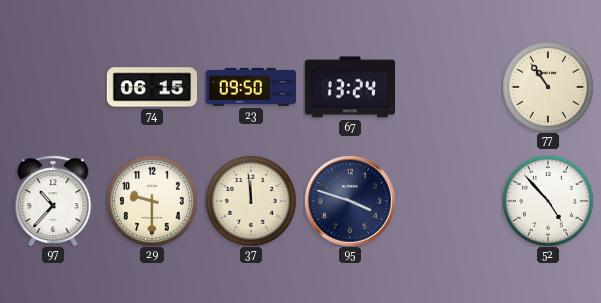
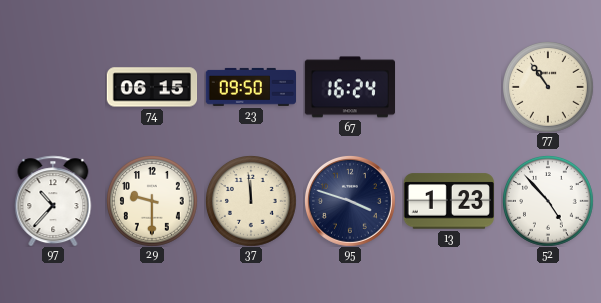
67: 13:24 -> 16:24
13: none -> 1:23
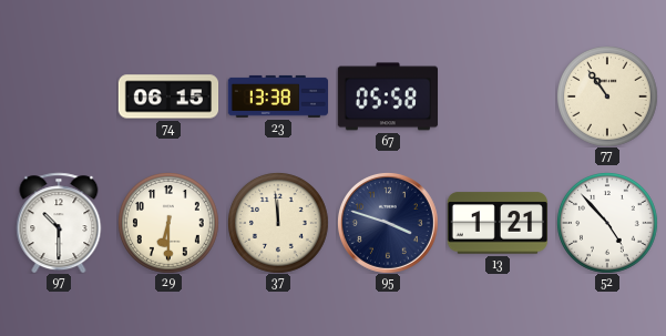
23: 09:50 -> 13:38
67: 16:24 -> 05:58
97: 10:37 -> 10:30
29: 9:30 -> 6:30
13: 1:23 -> 1:21
